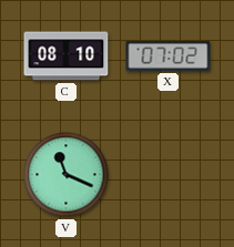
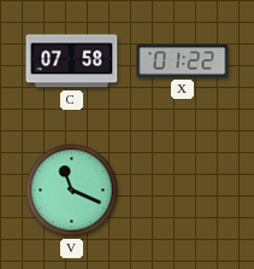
C: 08:10 -> 07:58
X: 07:02 -> 01:22
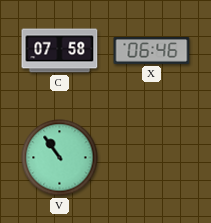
X: 01:22 -> 06:46
V: 11:19 -> 10:54
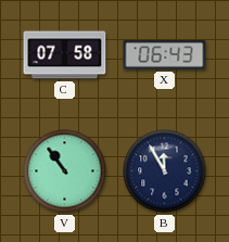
X: 06:46 -> 06:43
B: none -> 11:55
